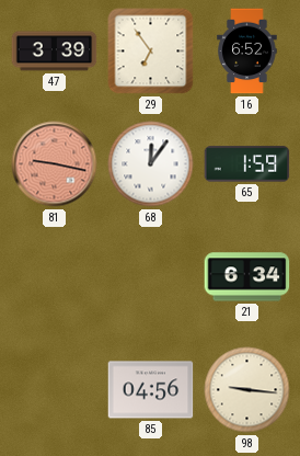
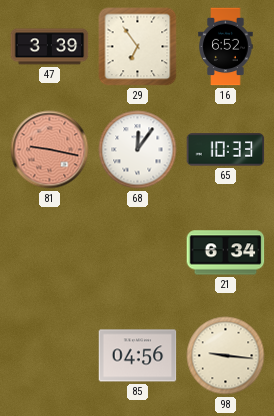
65: 1:59 -> 10:33
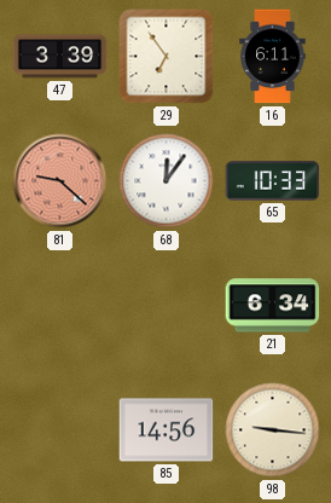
16: 6:52 -> 6:11
81: 9:17 -> 9:22
85: 04:56 -> 14:56
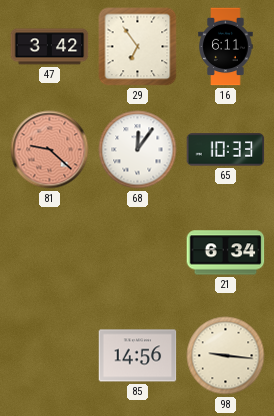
47: 3:39 -> 3:42
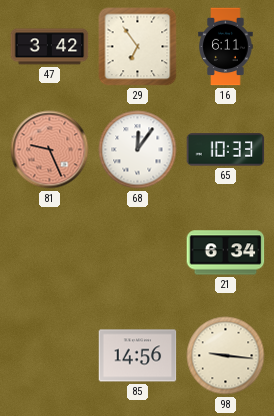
81: 9:22 -> 9:26
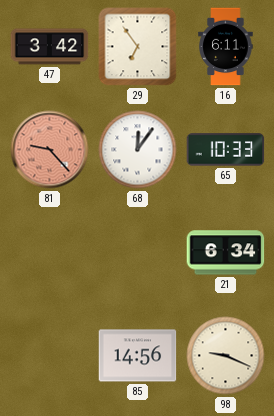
81: 9:26 -> 9:23
98: 9:16 -> 9:19
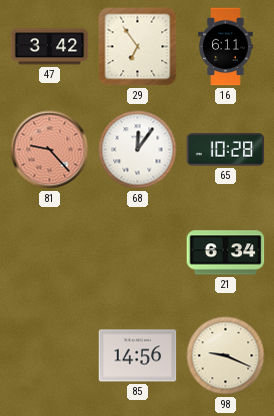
65: 10:33 -> 10:28
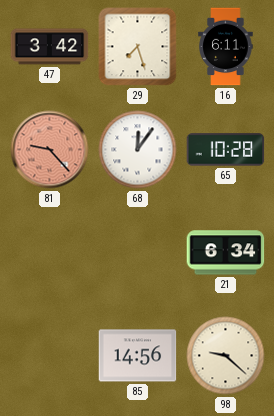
29: 6:54 -> 7:27
98: 9:19 -> 9:22
